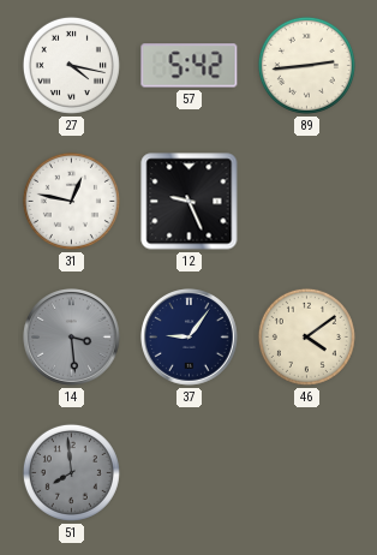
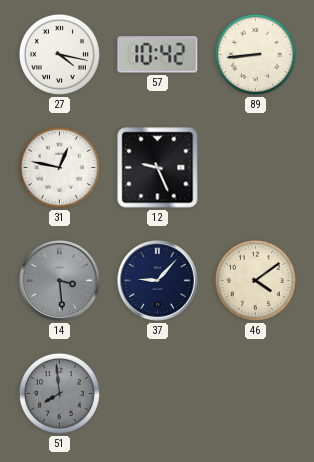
57: 5:42 -> 10:42
89: 2:44 -> 8:44
37: 9:06 -> 9:07
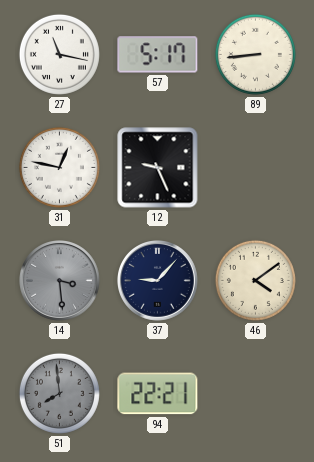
27: 4:17 -> 11:17
57: 10:42 -> 5:17
94: none -> 22:21
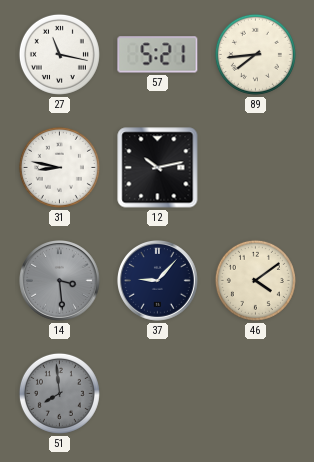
57: 5:17 -> 5:21
89: 8:44 -> 7:44
31: 12:47 -> 8:47
12: 9:26 -> 10:13
94: 22:21 -> none
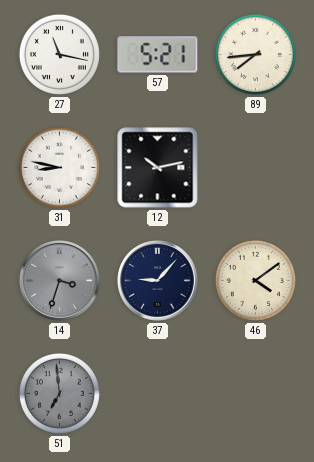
14: 3:29 -> 3:33
51: 7:59 -> 6:59
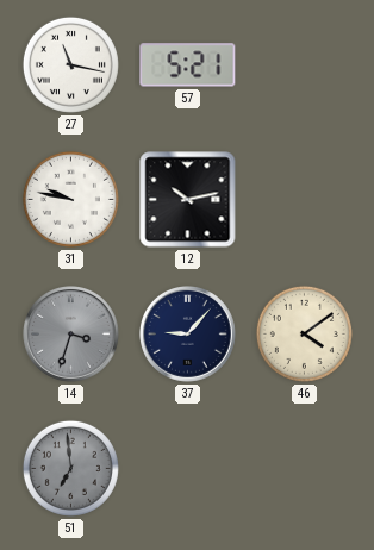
89: 7:44 -> none
31: 8:47 -> 9:47
